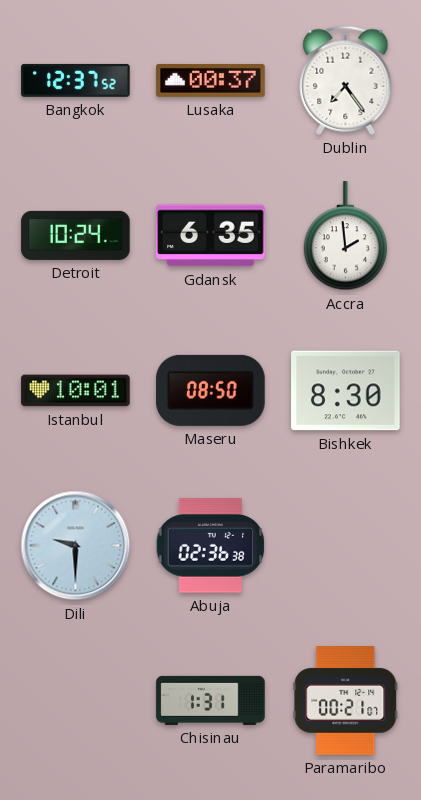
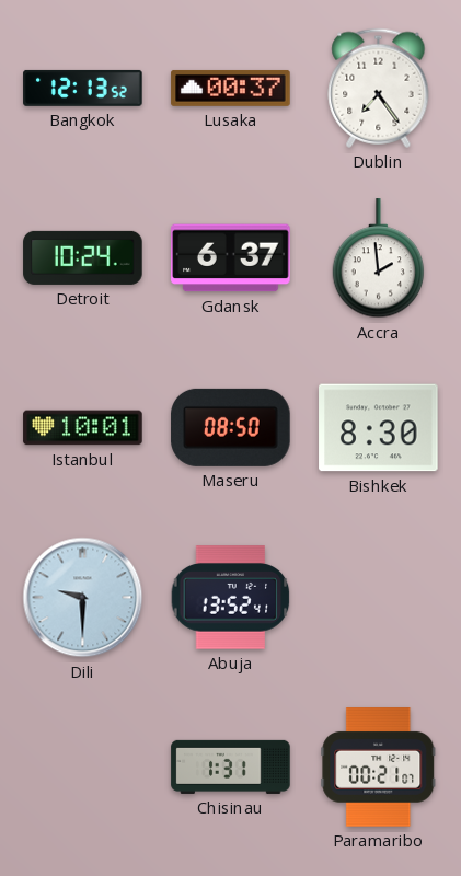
Bangkok: 12:37 -> 12:13
Gdansk: 6:35 -> 6:37
Abuja: 02:36 -> 13:52
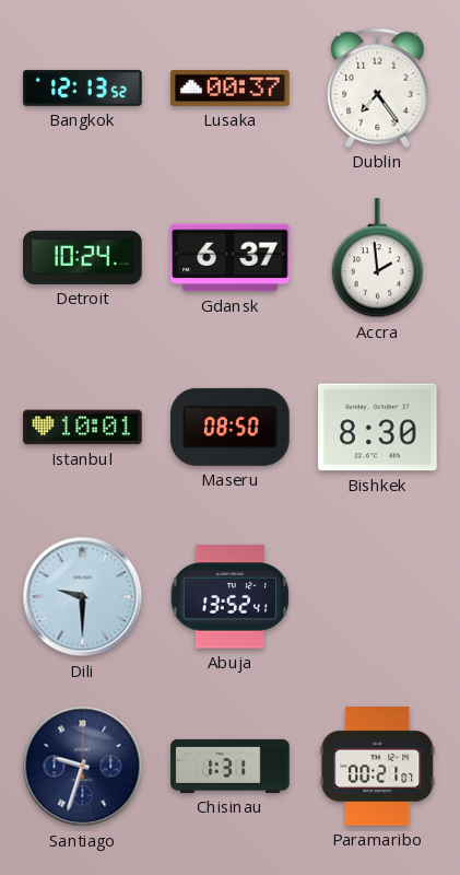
Santiago: none -> 9:33
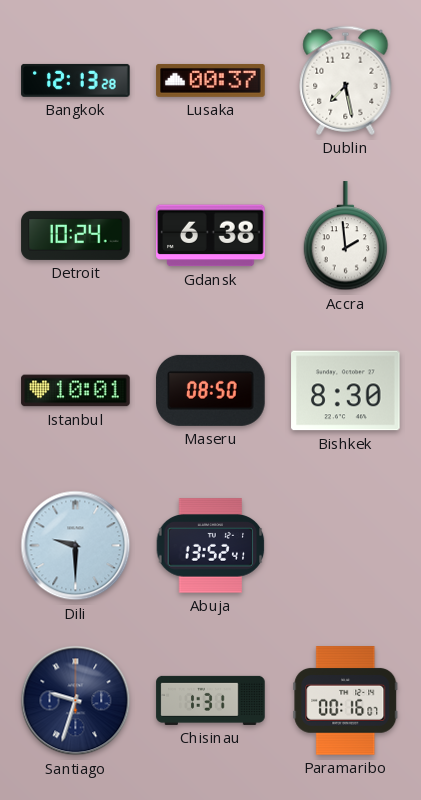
Bangkok: 12:13:52 -> 12:13:28
Dublin: 7:24 -> 7:28
Gdansk: 6:37 -> 6:38
Paramaribo: 00:21 -> 00:16
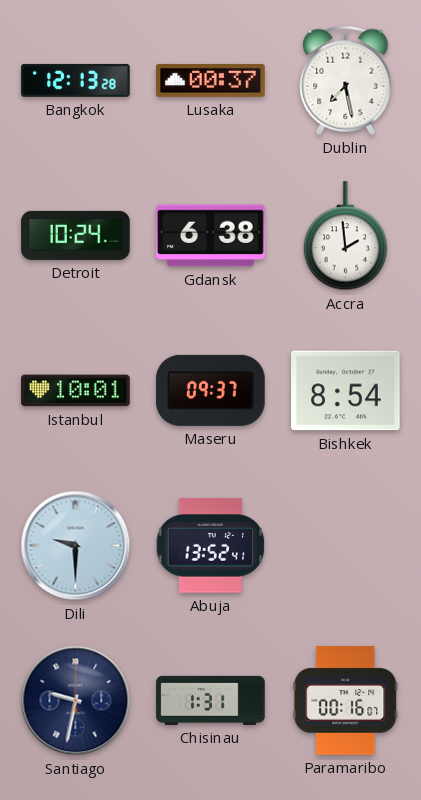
Maseru: 08:50 -> 09:37
Bishkek: 8:30 -> 8:54
Santiago: 9:33 -> 9:32
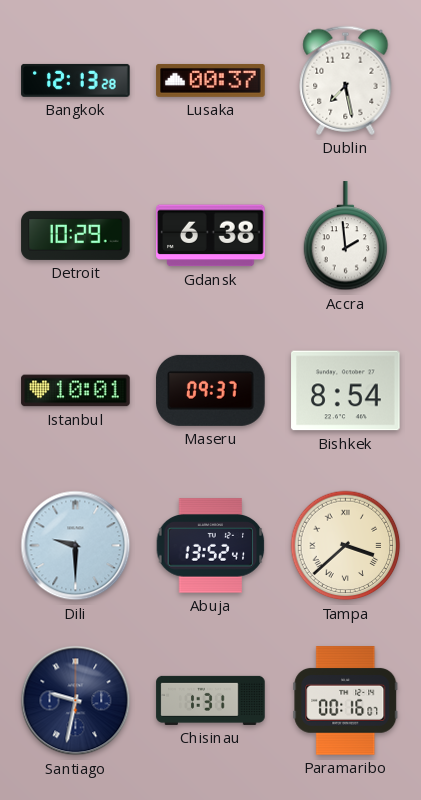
Detroit: 10:24 -> 10:29
Tampa: none -> 3:38
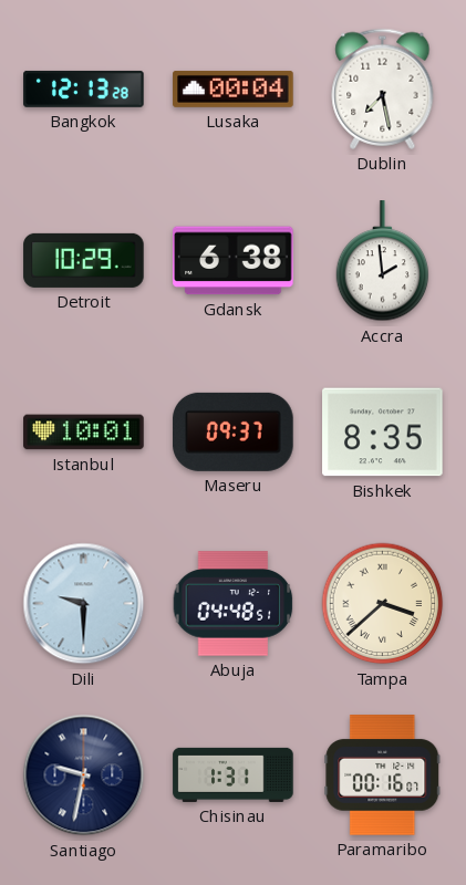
Lusaka: 00:37 -> 00:04
Bishkek: 8:54 -> 8:35
Abuja: 13:52 -> 04:48
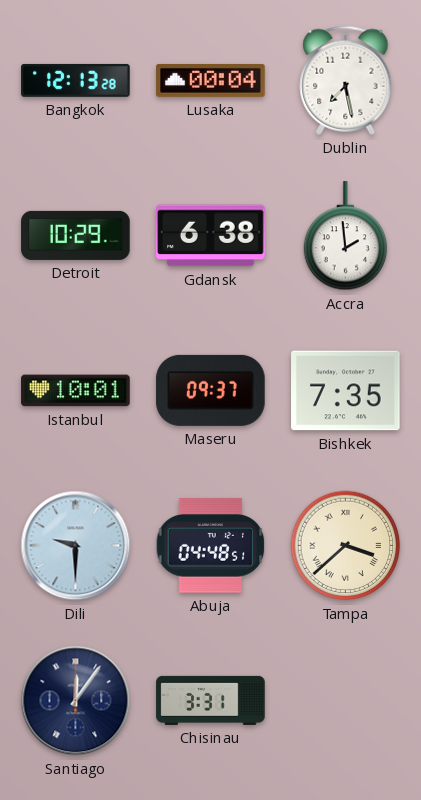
Bishkek: 8:35 -> 7:35
Santiago: 9:32 -> 12:06
Chisinau: 1:31 -> 3:31
Paramaribo: 00:16 -> none
